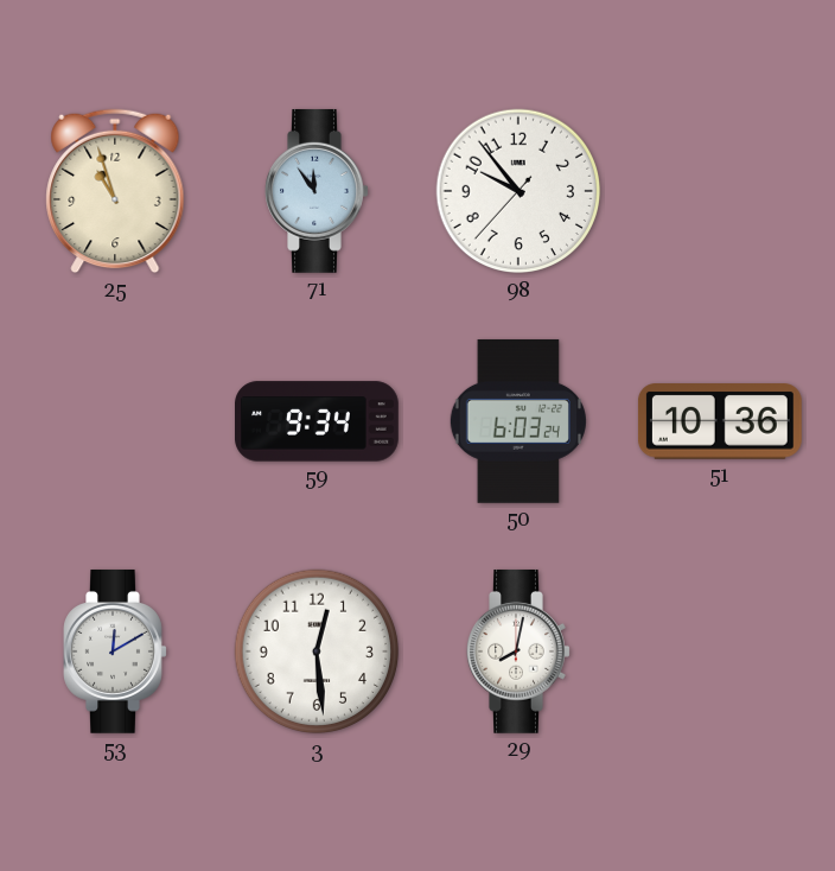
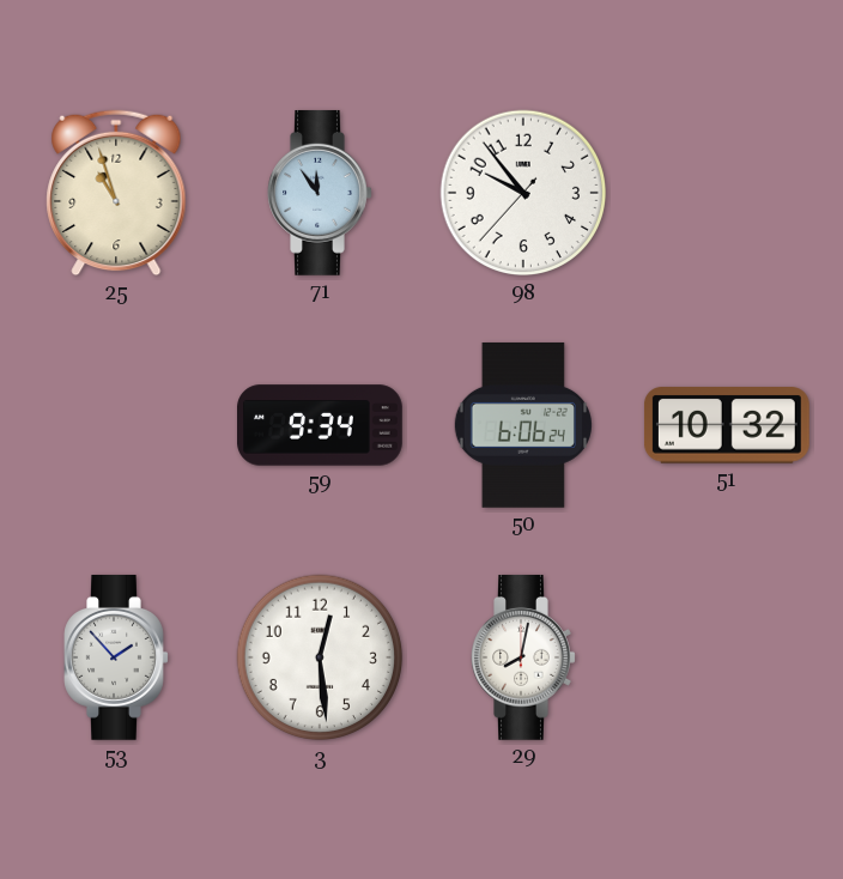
50: 6:03 -> 6:06
51: 10:36 -> 10:32
53: 12:10 -> 1:53
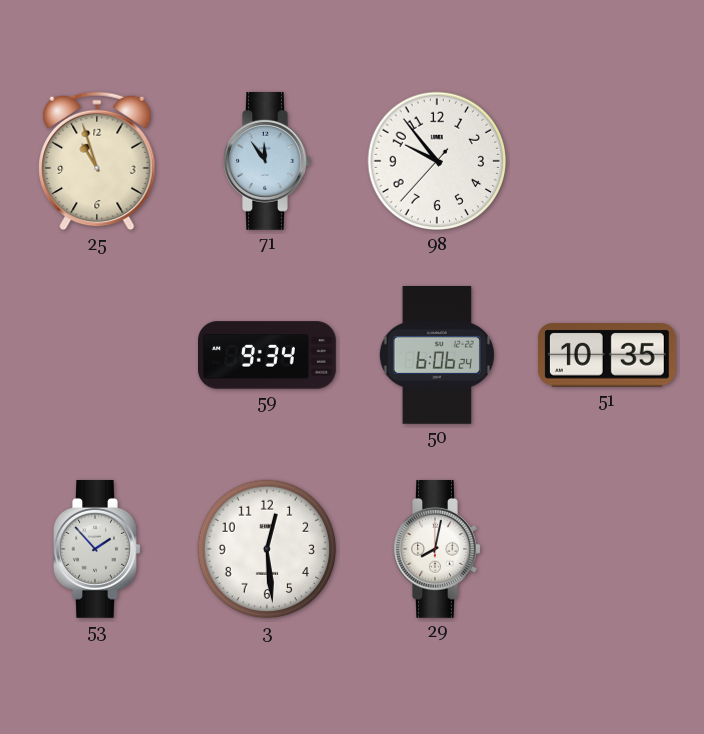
51: 10:32 -> 10:35
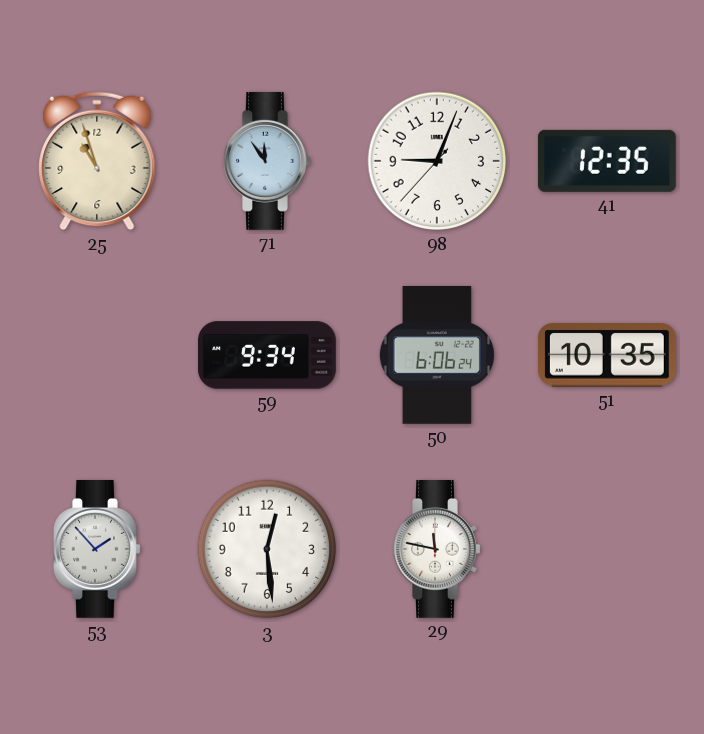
98: 9:53 -> 9:03
41: none -> 12:35
29: 8:02 -> 11:47
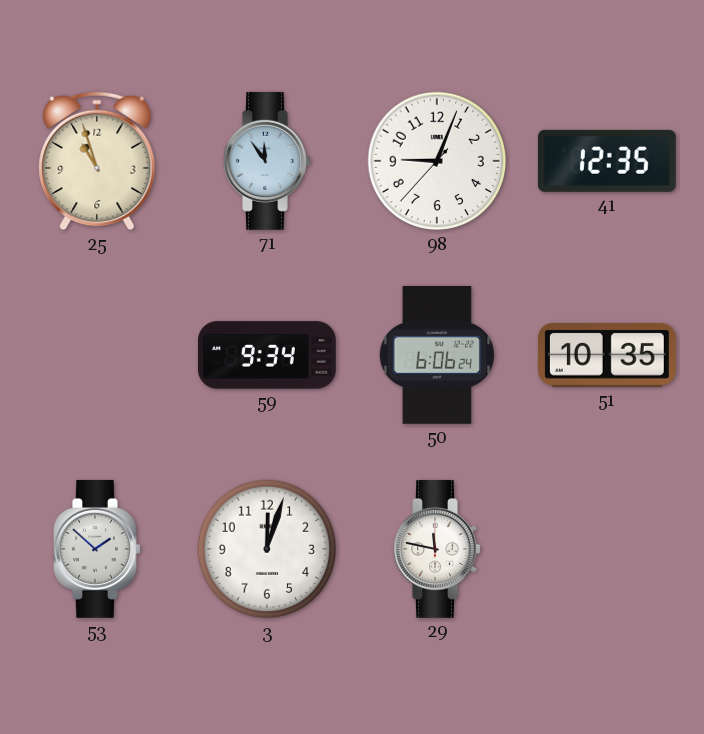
53: 1:53 -> 1:52
3: 12:29 -> 12:03
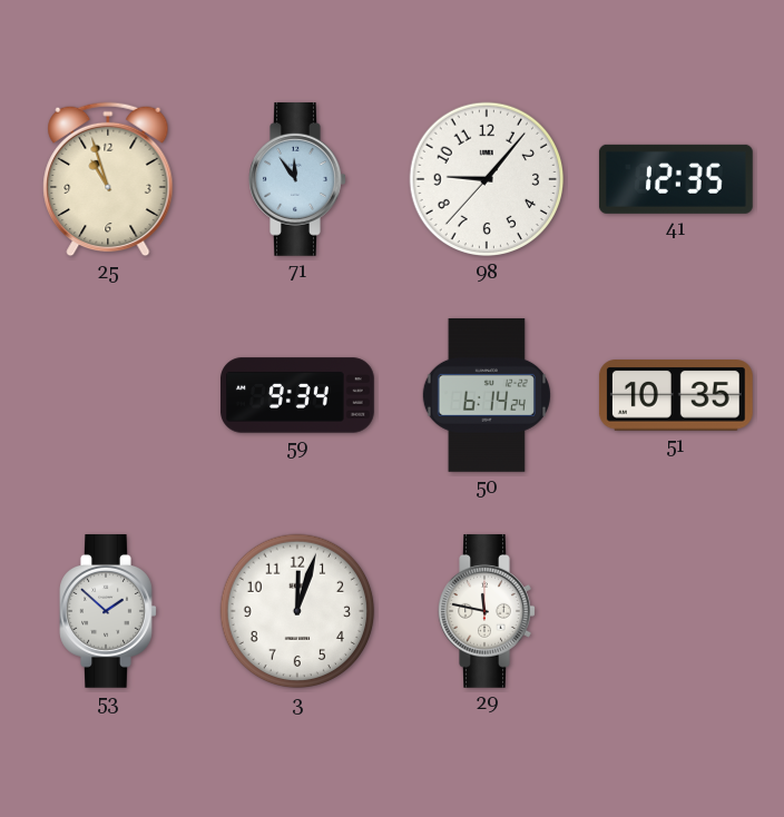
98: 9:03 -> 9:06
50: 6:06 -> 6:14
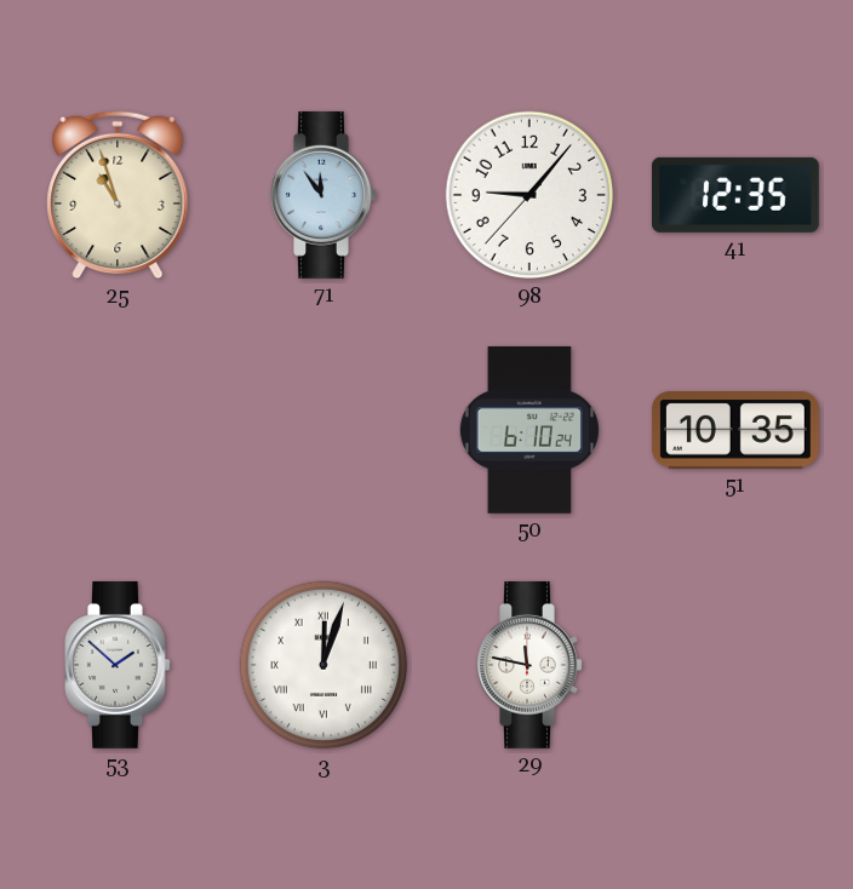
59: 9:34 -> none
50: 6:14 -> 6:10
3 numerals: Arabic -> Roman
